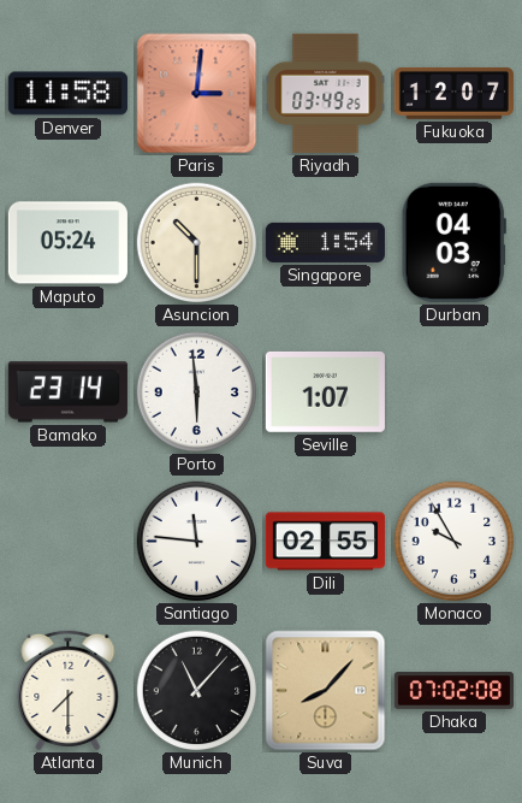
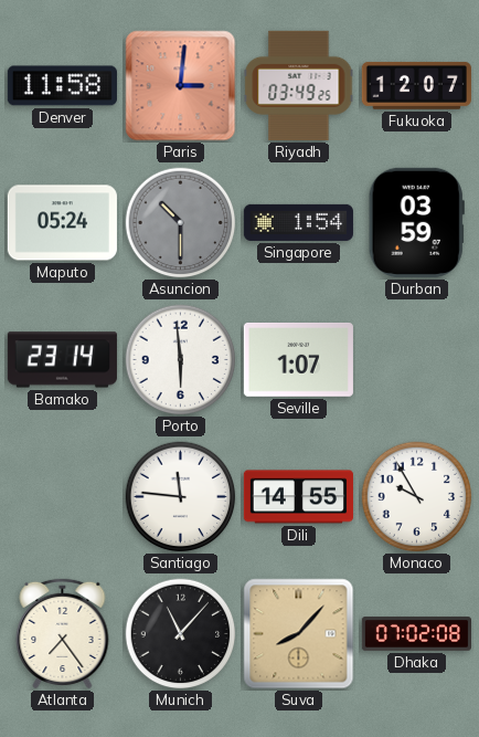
Asuncion dial: cream -> grey
Durban: 04:03 -> 03:59
Dili: 02:55 -> 14:55
Atlanta: 7:30 -> 7:24
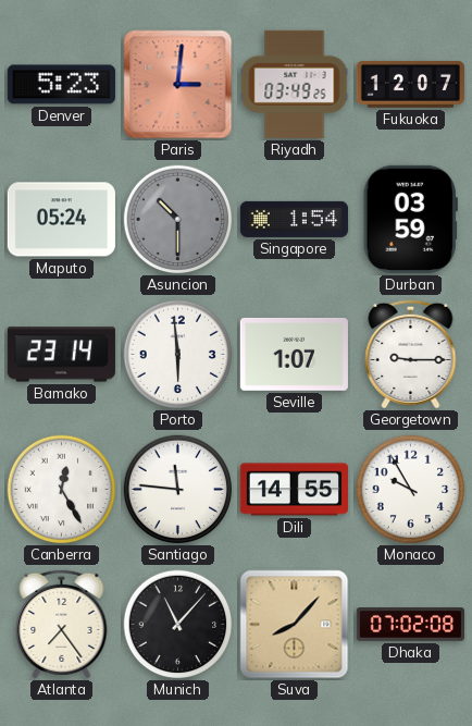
Denver: 11:58 -> 5:23
Georgetown: none -> 9:15
Canberra: none -> 12:25
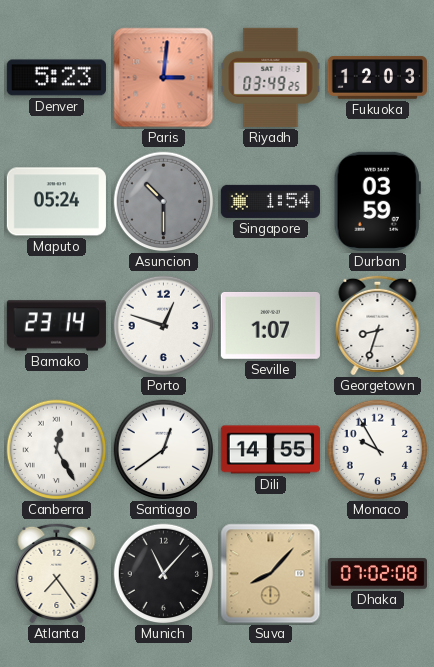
Fukuoka: 12:07 -> 12:03
Porto: 5:59 -> 12:48
Georgetown: 9:15 -> 8:33
Santiago: 11:46 -> 12:39
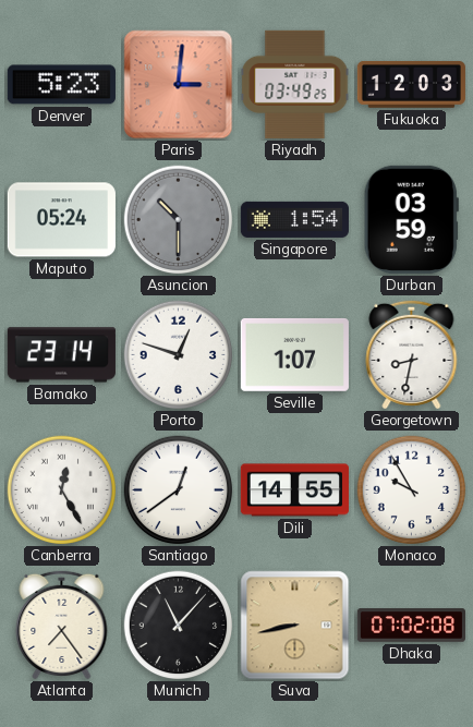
Georgetown: 8:33 -> 8:32
Suva: 8:07 -> 8:43
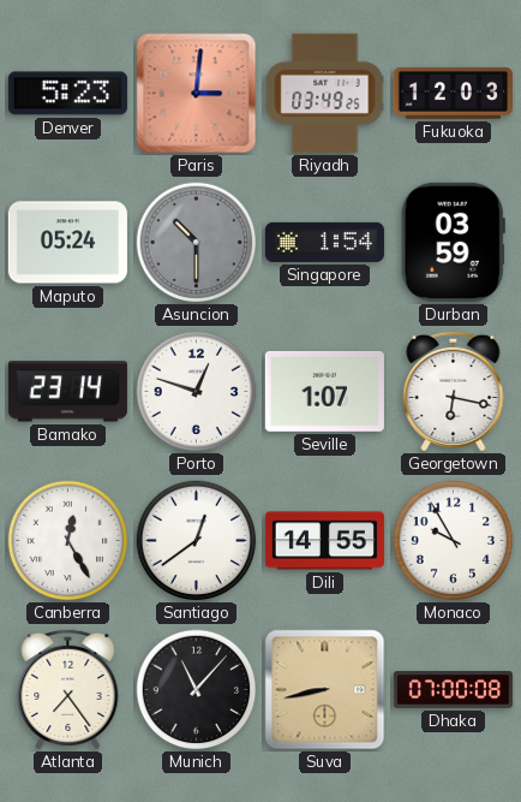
Georgetown: 8:32 -> 6:17
Dhaka: 07:02 -> 07:00
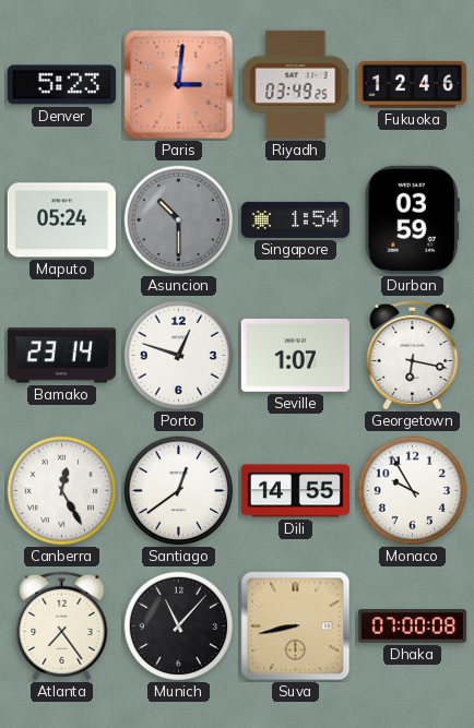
Fukuoka: 12:03 -> 12:46
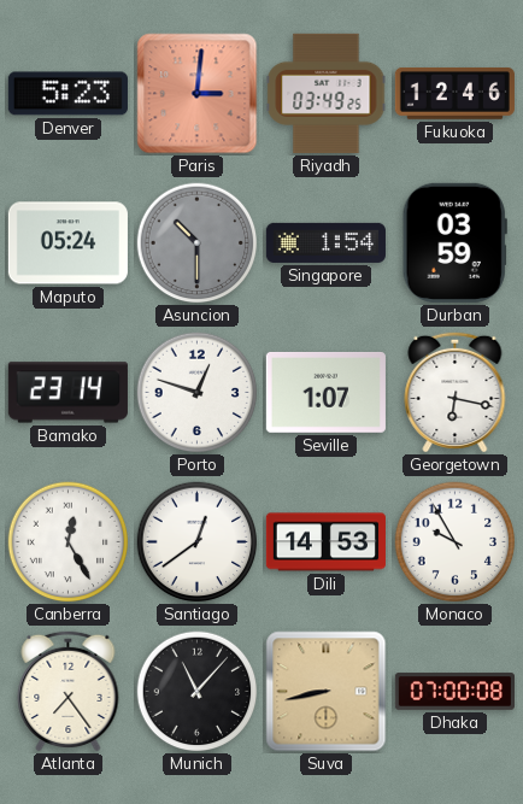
Dili: 14:55 -> 14:53
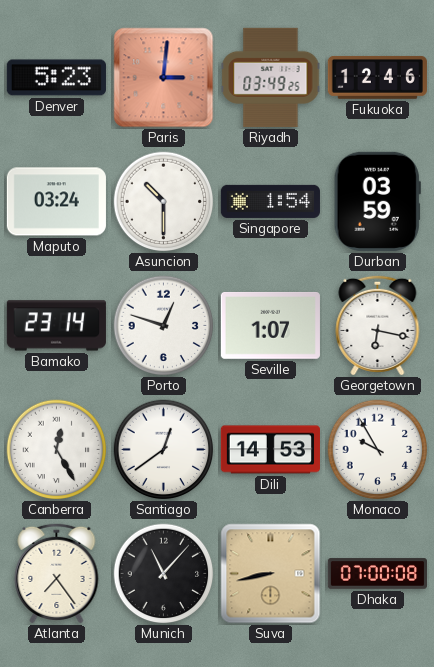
Maputo: 05:24 -> 03:24
Asuncion dial: grey -> white
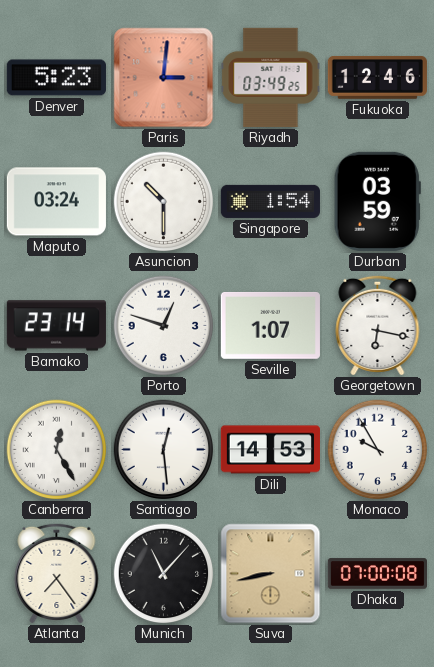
Santiago: 12:39 -> 12:29
